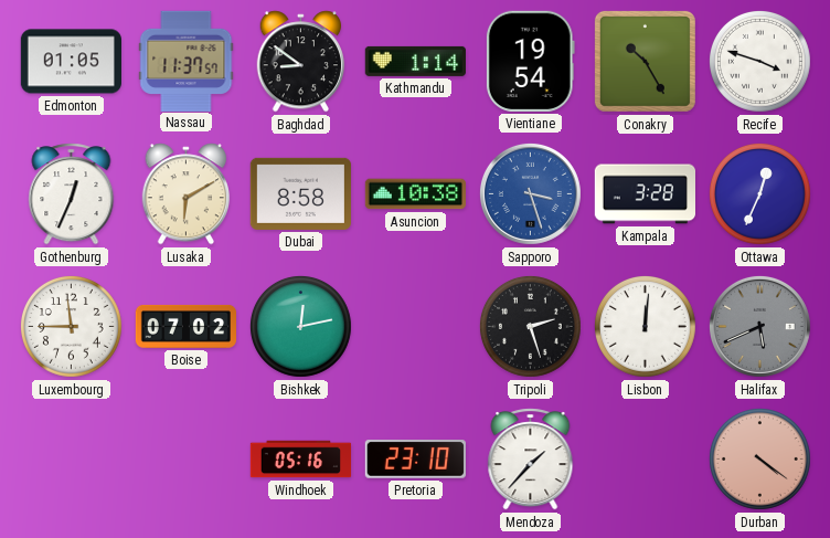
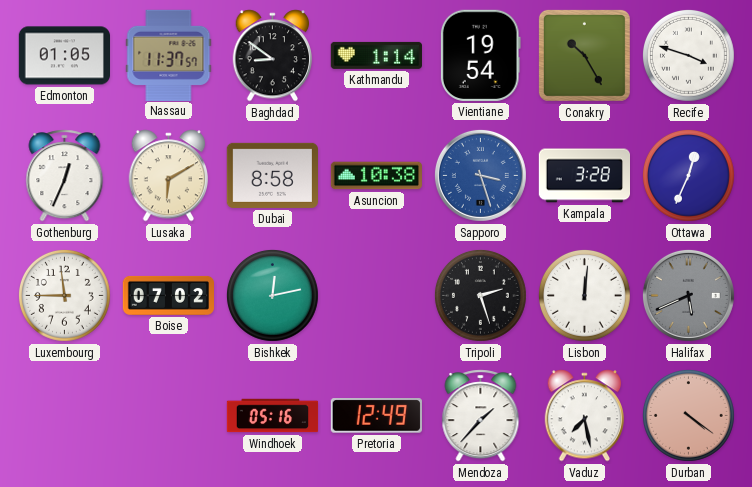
Pretoria: 23:10 -> 12:49
Vaduz: none -> 7:28
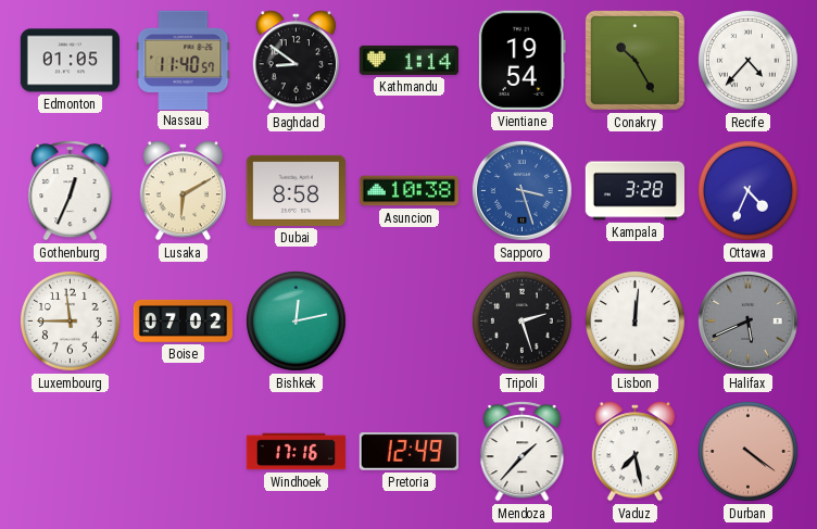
Nassau: 11:37 -> 11:40
Recife: 3:48 -> 4:37
Ottawa: 12:34 -> 4:34
Windhoek: 05:16 -> 17:16
